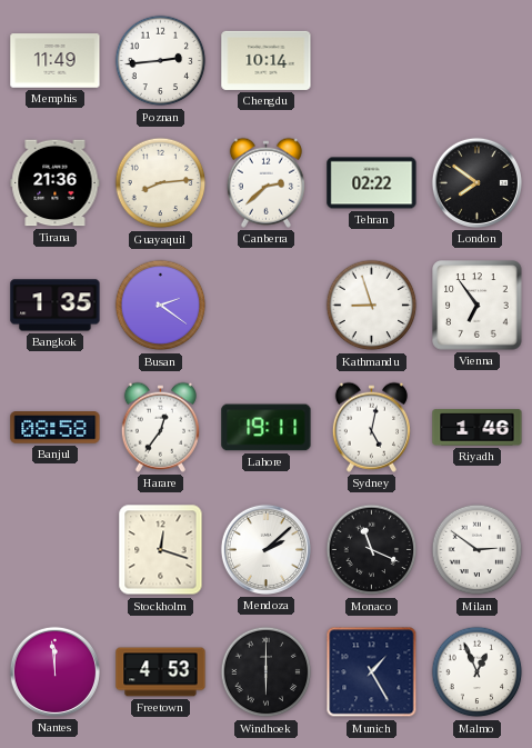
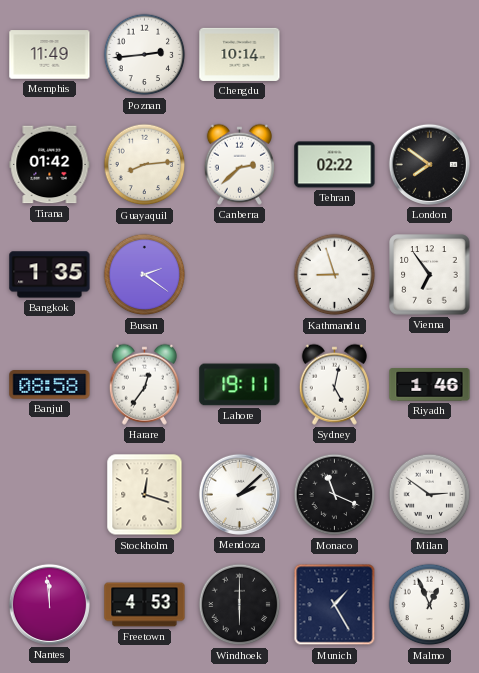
Tirana: 21:36 -> 01:42
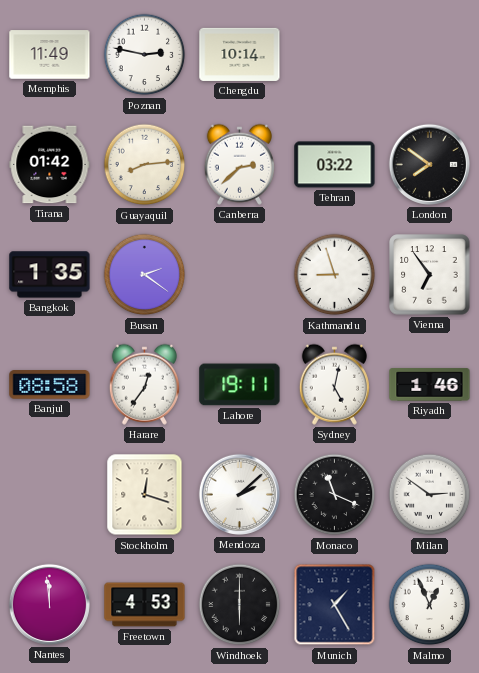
Poznan: 2:44 -> 2:47
Tehran: 02:22 -> 03:22
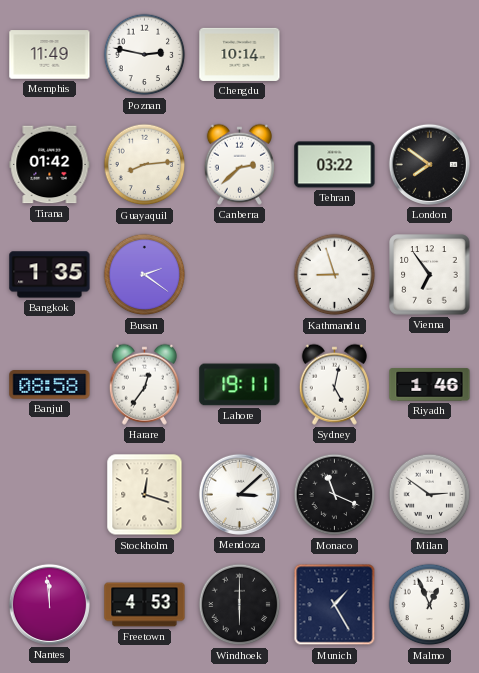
Mendoza: 2:08 -> 3:08
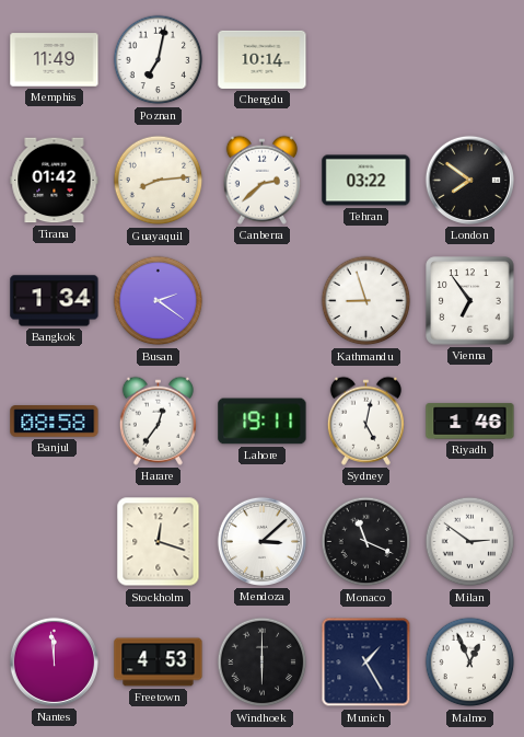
Poznan: 2:47 -> 7:02
Bangkok: 1:35 -> 1:34
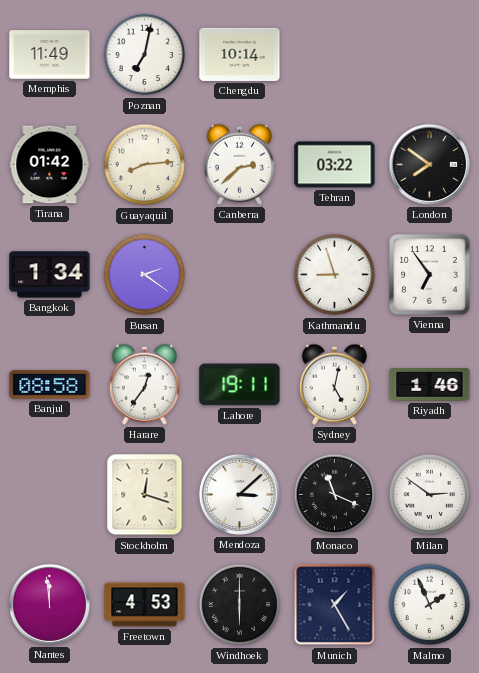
Malmo: 12:56 -> 1:56
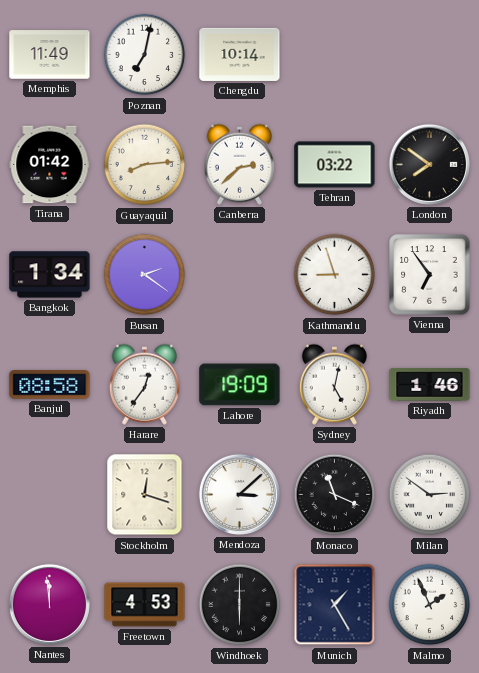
Lahore: 19:11 -> 19:09
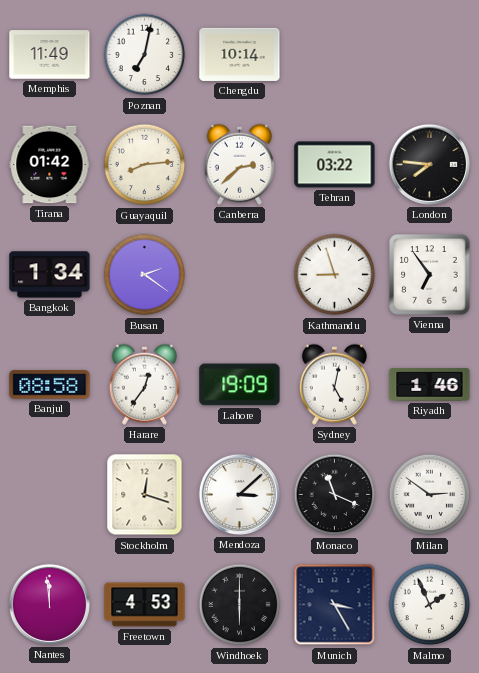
London: 7:51 -> 7:46
Munich: 1:25 -> 3:25
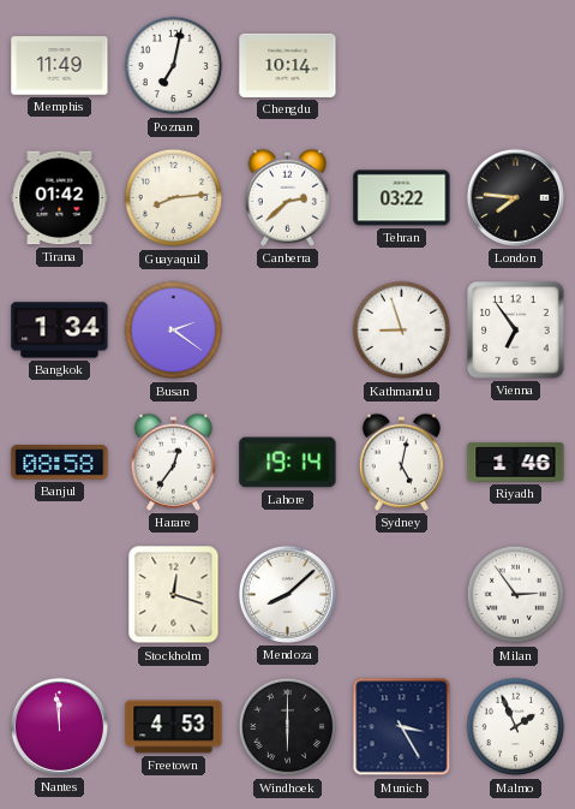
Lahore: 19:09 -> 19:14
Mendoza: 3:08 -> 8:08
Monaco: 11:19 -> none
Milan: 2:51 -> 2:54
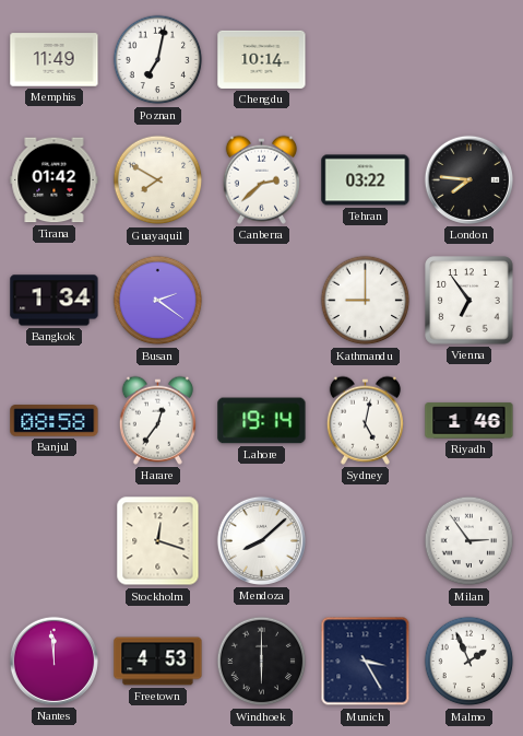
Guayaquil: 8:14 -> 7:50
Kathmandu: 8:57 -> 9:00
